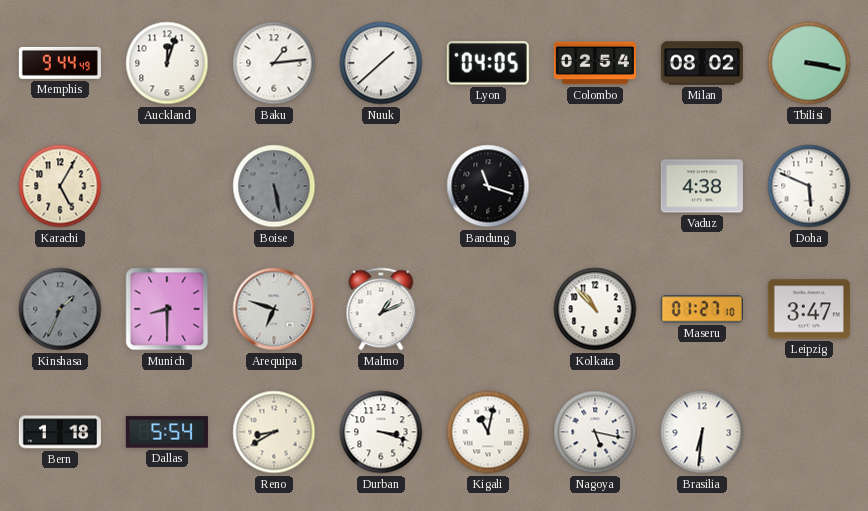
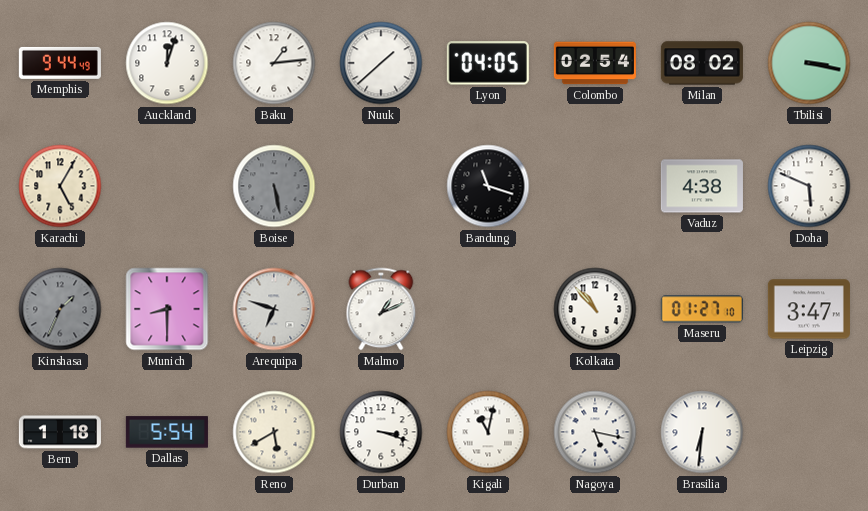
Reno: 8:40 -> 5:40
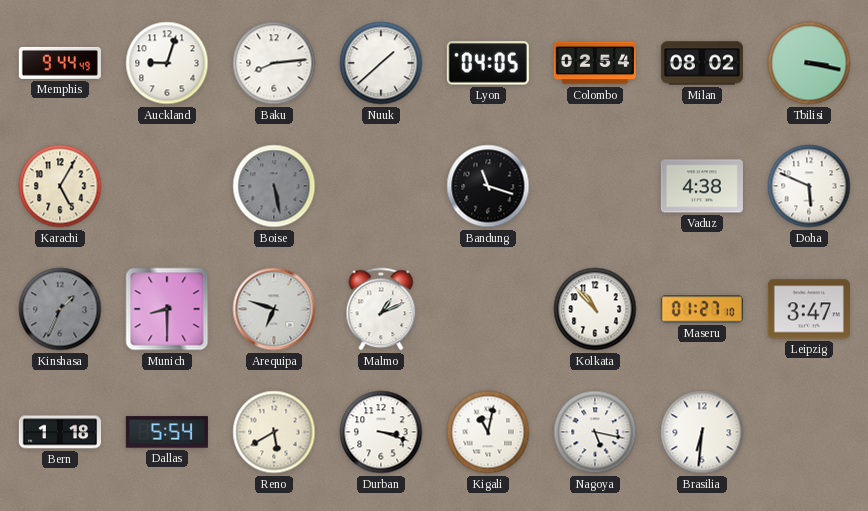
Auckland: 12:03 -> 9:03
Baku: 1:14 -> 8:14
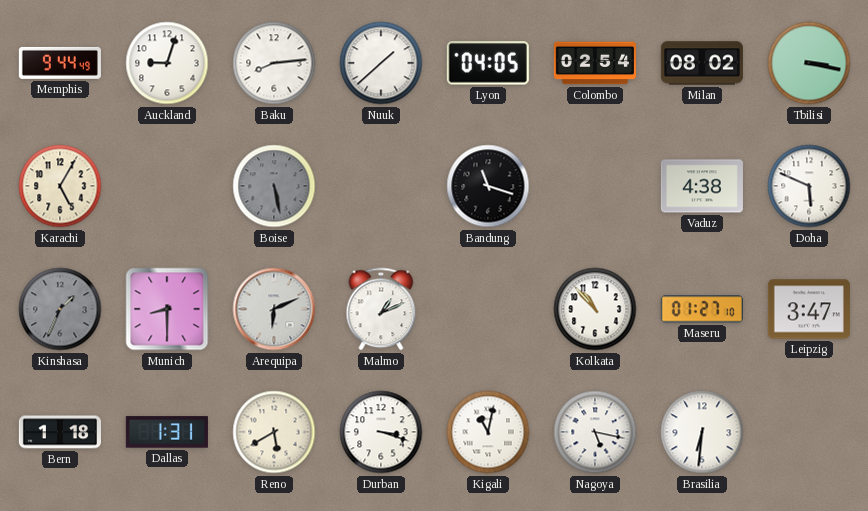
Arequipa: 6:48 -> 6:11
Dallas: 5:54 -> 1:31
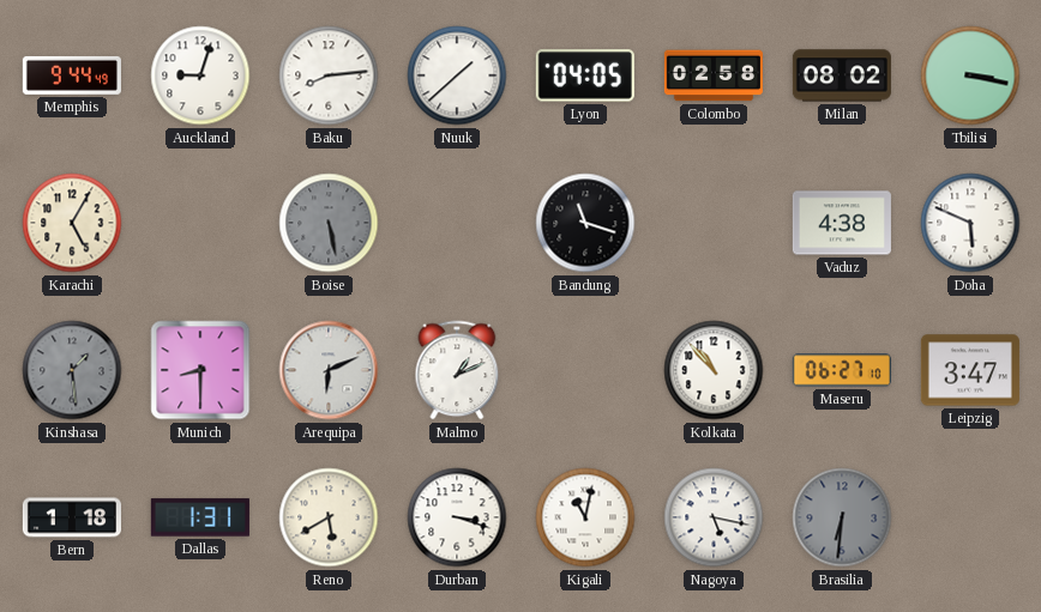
Colombo: 02:54 -> 02:58
Kinshasa: 1:34 -> 1:29
Maseru: 01:27 -> 06:27
Brasilia dial: white -> grey
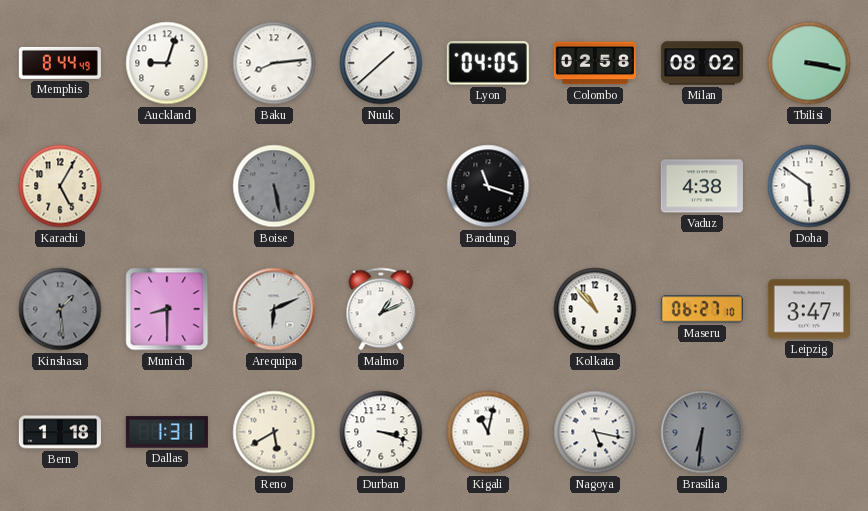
Memphis: 9:44 -> 8:44
Doha: 5:49 -> 5:51
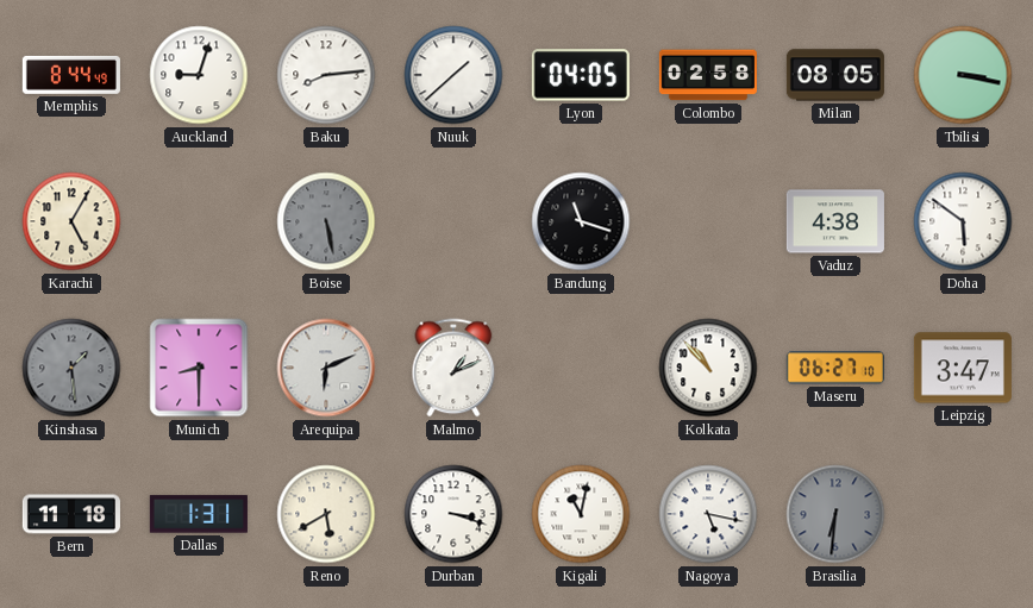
Milan: 08:02 -> 08:05
Bern: 1:18 -> 11:18
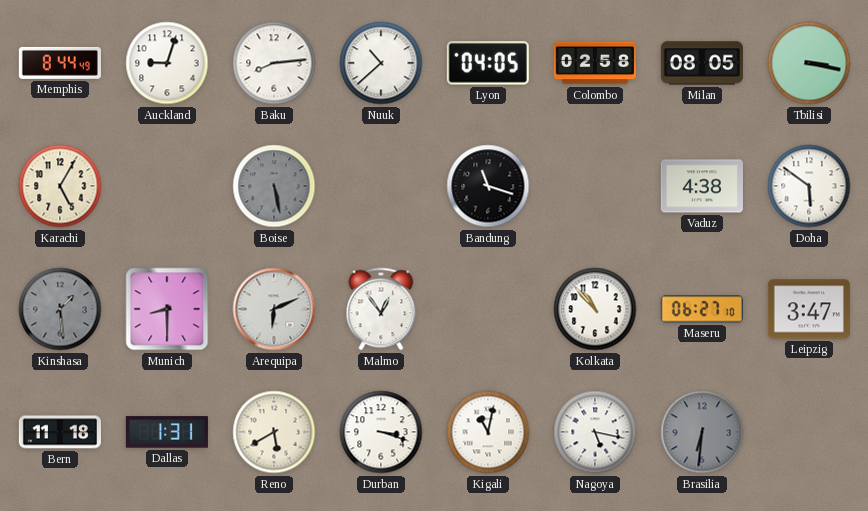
Nuuk: 1:38 -> 10:38
Malmo: 1:11 -> 12:54
